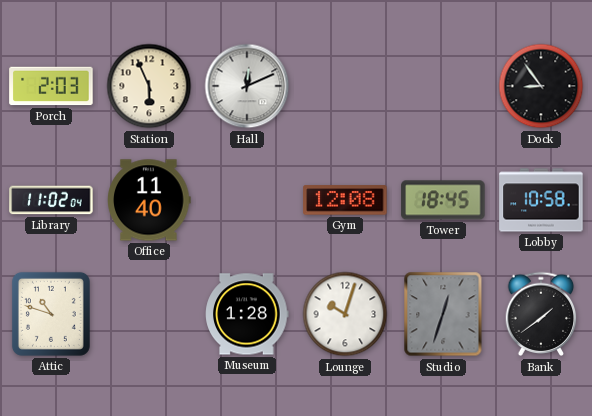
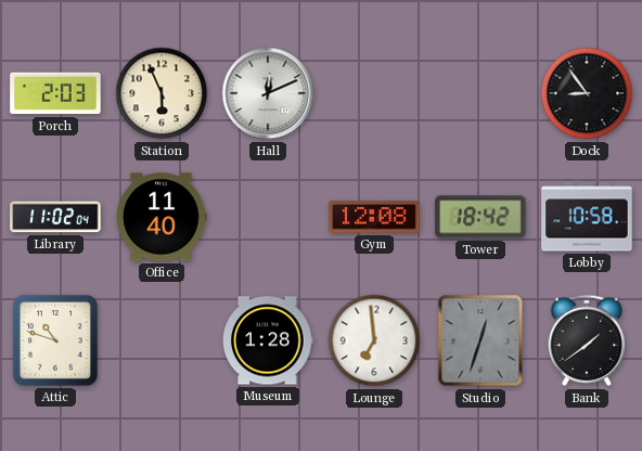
Tower: 18:45 -> 18:42
Lounge: 10:03 -> 6:59
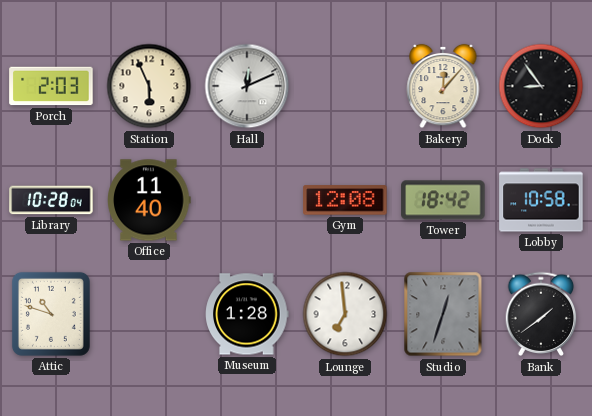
Bakery: none -> 12:07
Library: 11:02 -> 10:28
